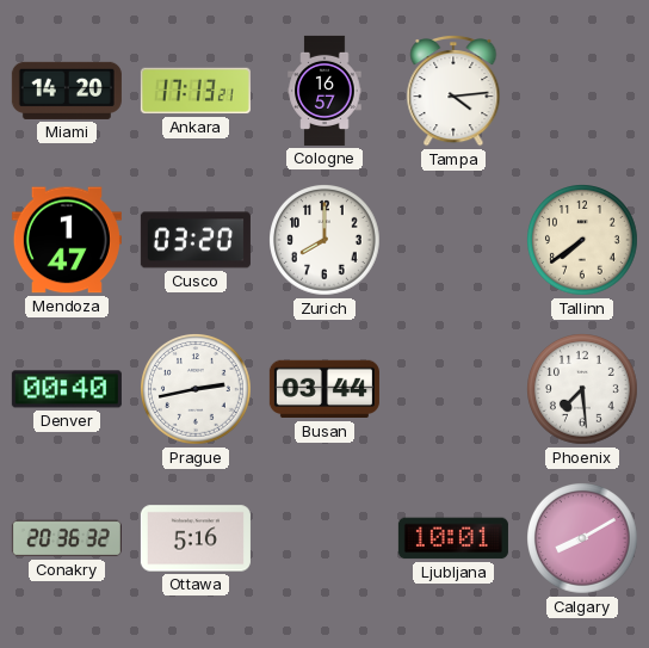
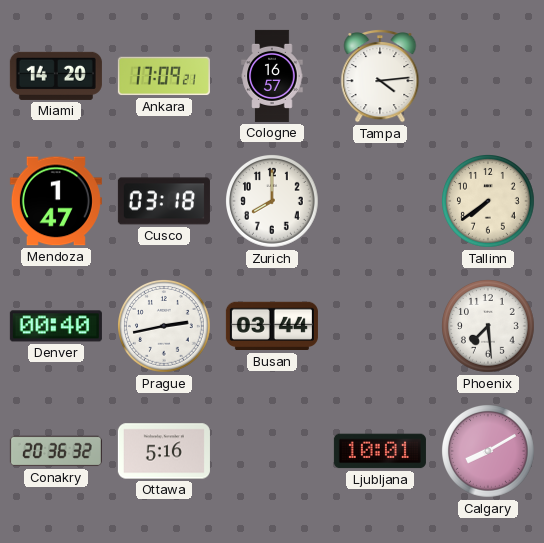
Ankara: 17:13 -> 17:09
Cusco: 03:20 -> 03:18
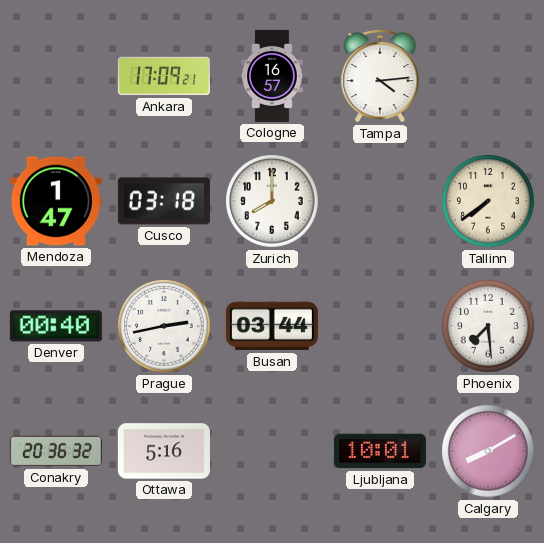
Miami: 14:20 -> none
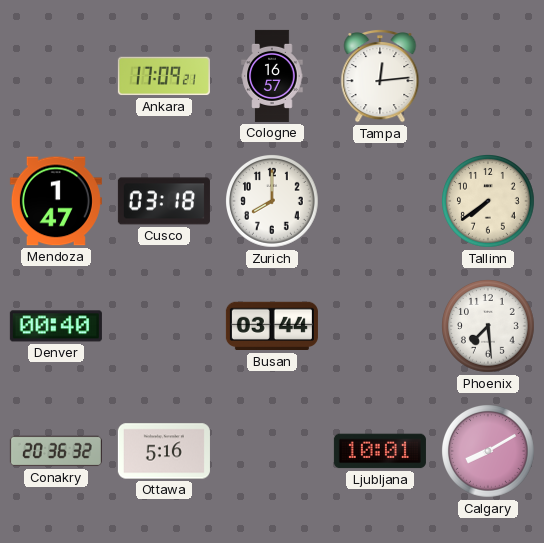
Tampa: 4:14 -> 12:14
Prague: 2:43 -> none
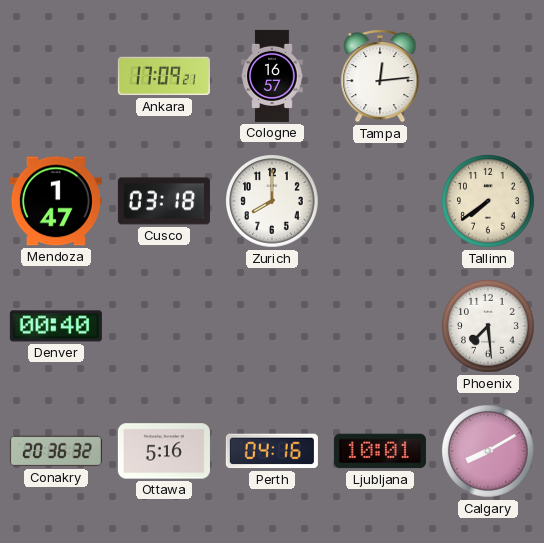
Busan: 03:44 -> none
Perth: none -> 04:16
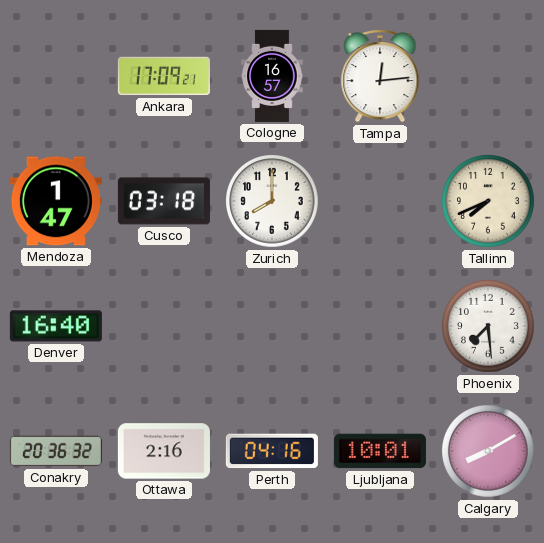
Tallinn: 7:39 -> 7:41
Denver: 00:40 -> 16:40
Ottawa: 5:16 -> 2:16
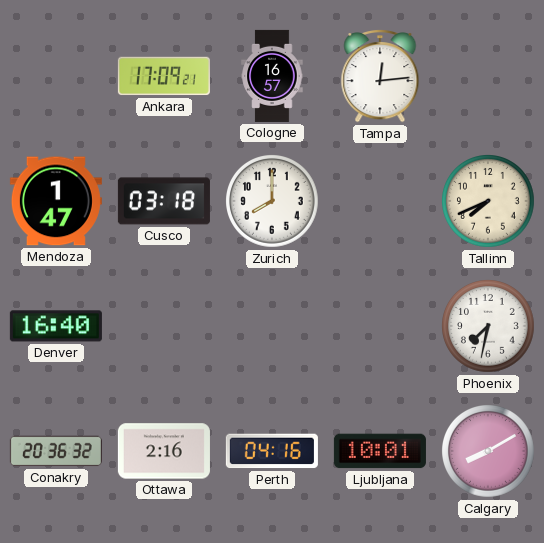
Phoenix: 7:29 -> 7:32
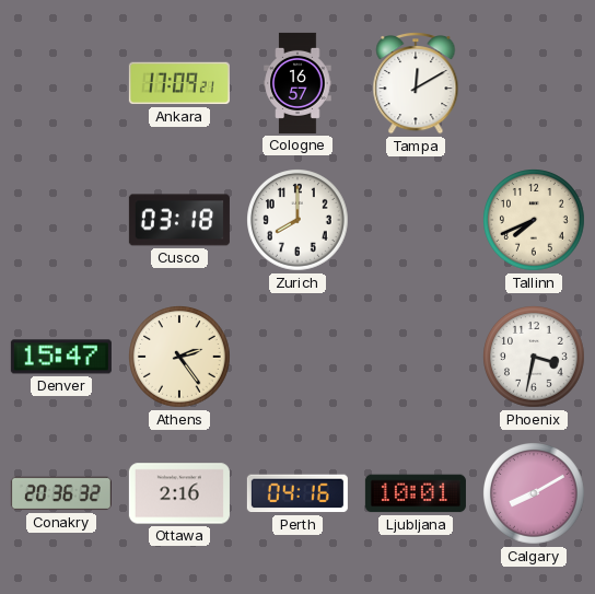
Tampa: 12:14 -> 12:10
Mendoza: 1:47 -> none
Denver: 16:40 -> 15:47
Athens: none -> 2:24
Phoenix: 7:32 -> 3:32
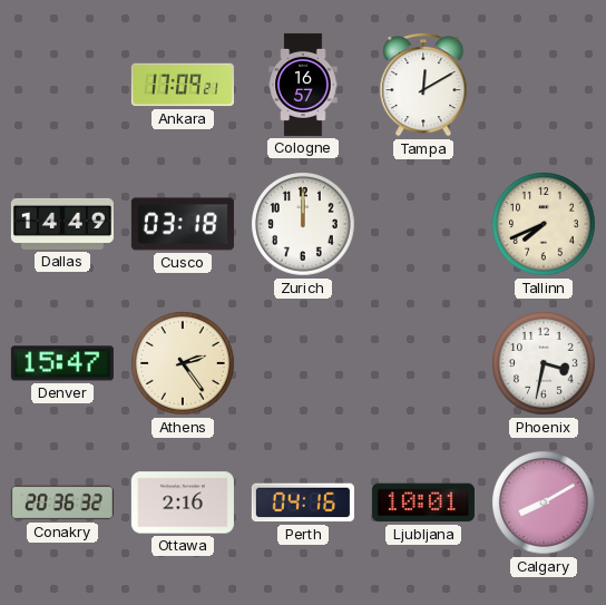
Dallas: none -> 14:49
Zurich: 8:00 -> 12:00
